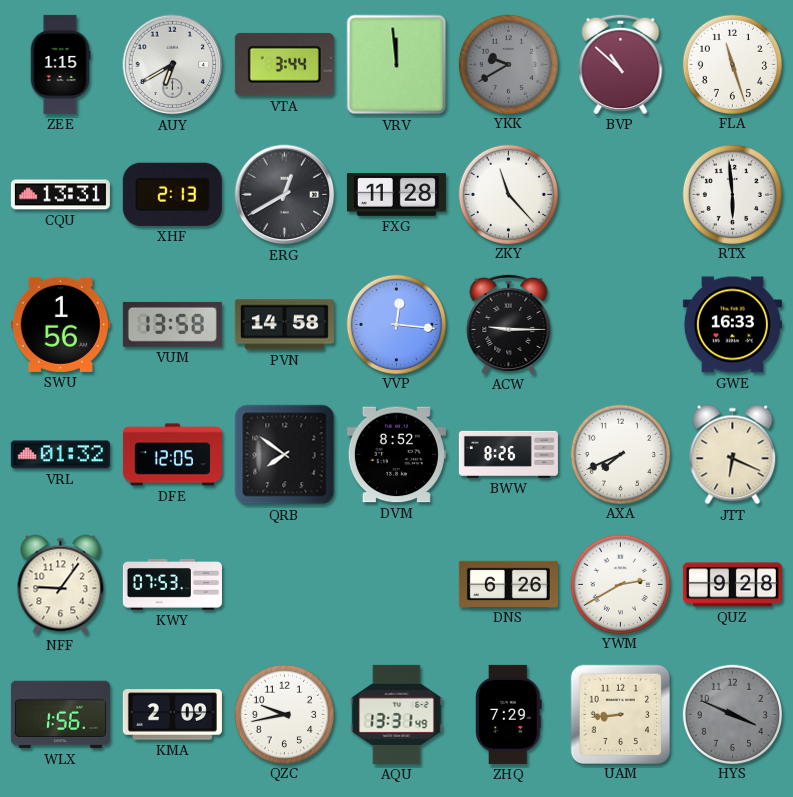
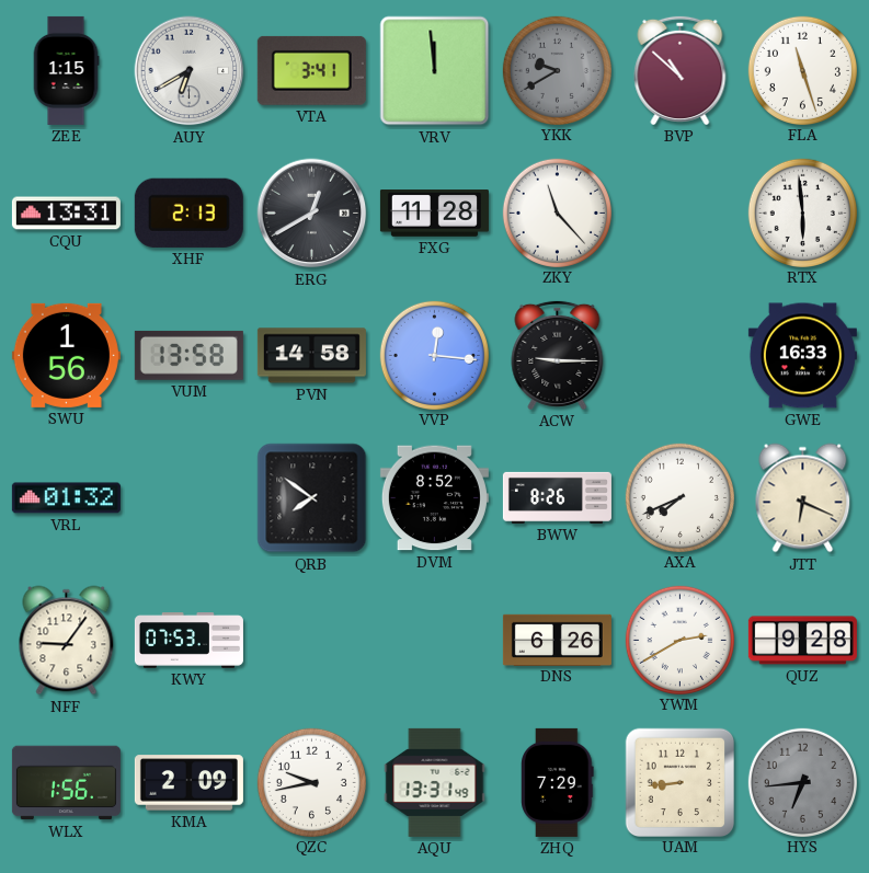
VTA: 3:44 -> 3:41
DFE: 12:05 -> none
HYS: 3:49 -> 6:44
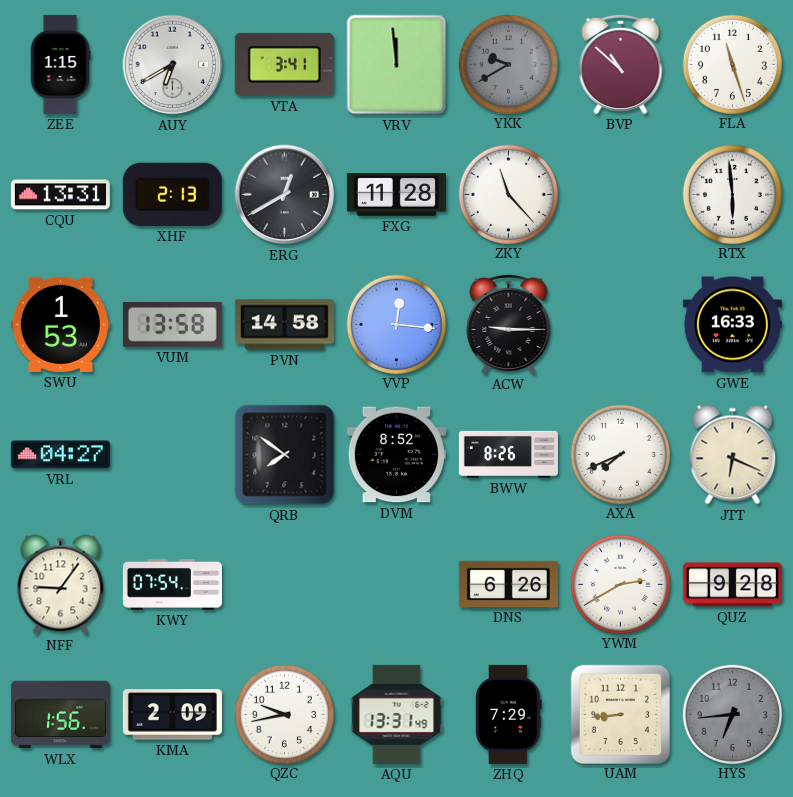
SWU: 1:56 -> 1:53
VRL: 01:32 -> 04:27
KWY: 07:53 -> 07:54
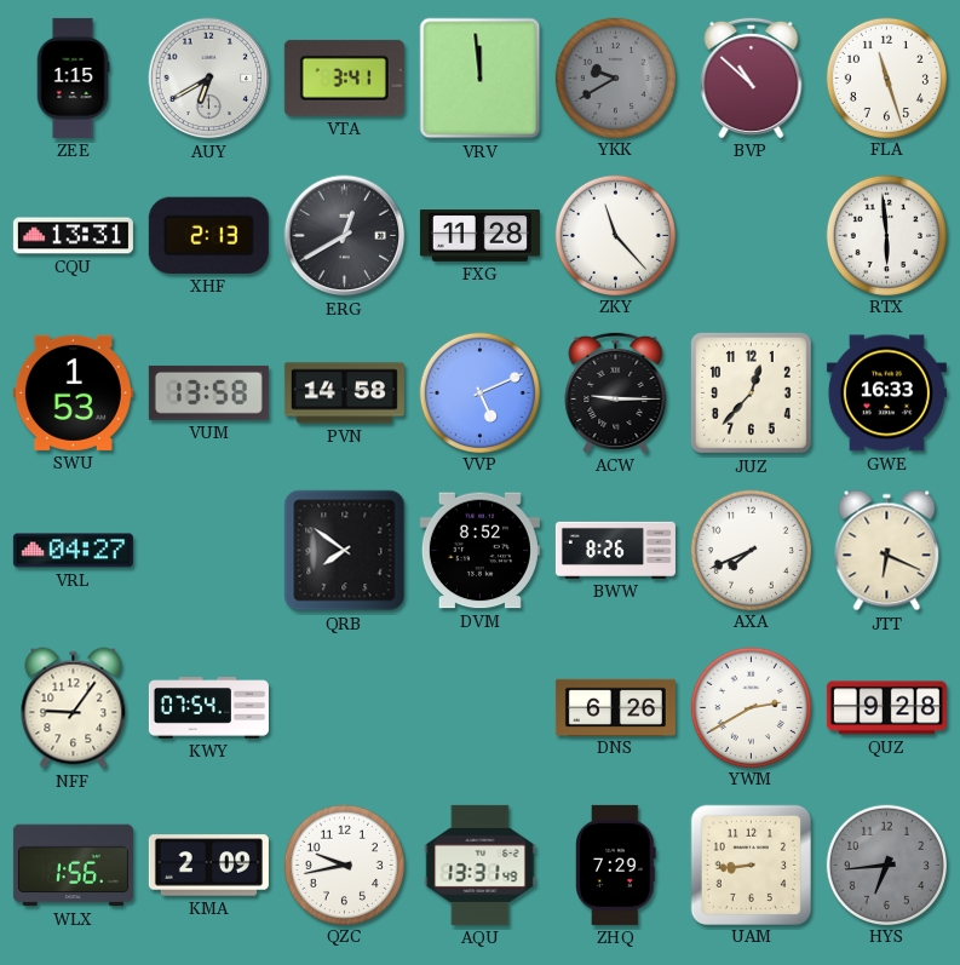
VVP: 12:16 -> 5:11
JUZ: none -> 12:37
